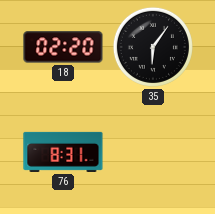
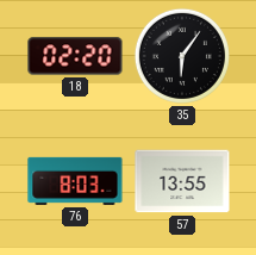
76: 8:31 -> 8:03
57: none -> 13:55
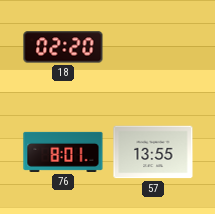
35: 6:06 -> none
76: 8:03 -> 8:01
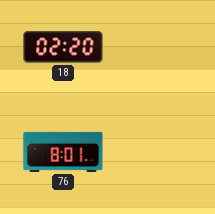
57: 13:55 -> none
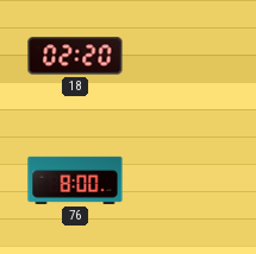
76: 8:01 -> 8:00
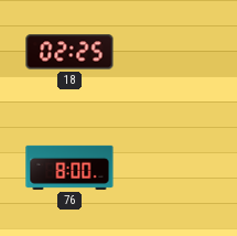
18: 02:20 -> 02:25
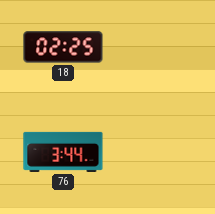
76: 8:00 -> 3:44
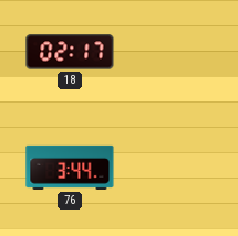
18: 02:25 -> 02:17
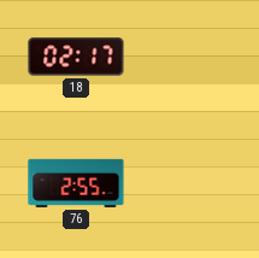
76: 3:44 -> 2:55
